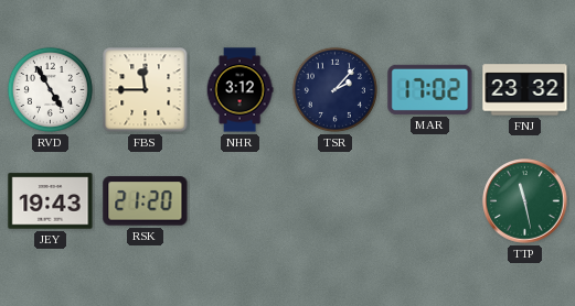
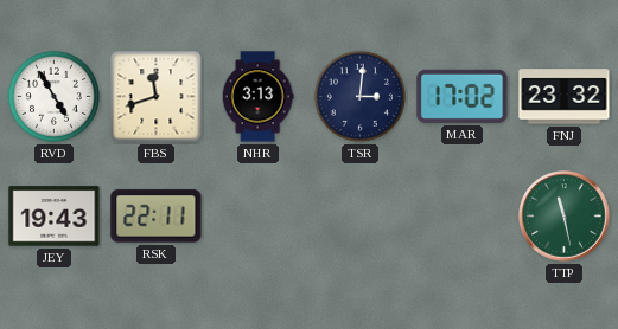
FBS: 11:45 -> 11:42
NHR: 3:12 -> 3:13
TSR: 2:07 -> 3:01
RSK: 21:20 -> 22:11
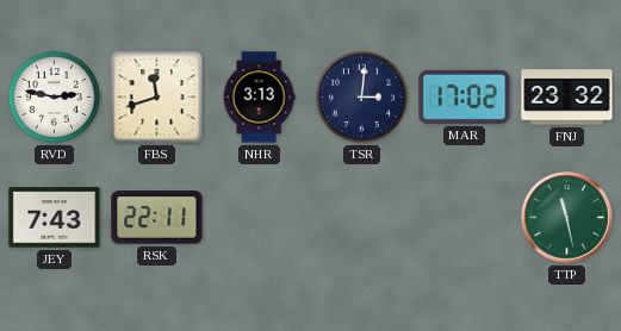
RVD: 4:55 -> 2:47
JEY: 19:43 -> 7:43
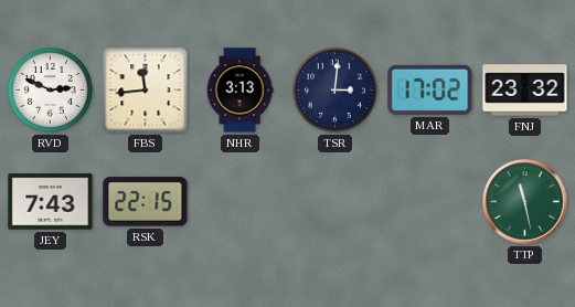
RVD: 2:47 -> 2:49
FBS: 11:42 -> 11:44
RSK: 22:11 -> 22:15
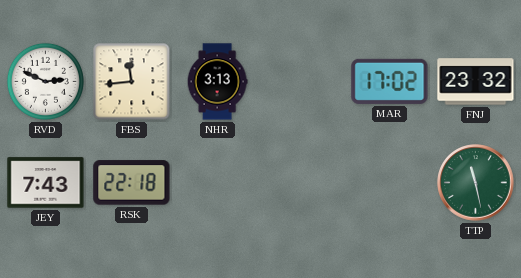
TSR: 3:01 -> none
RSK: 22:15 -> 22:18
